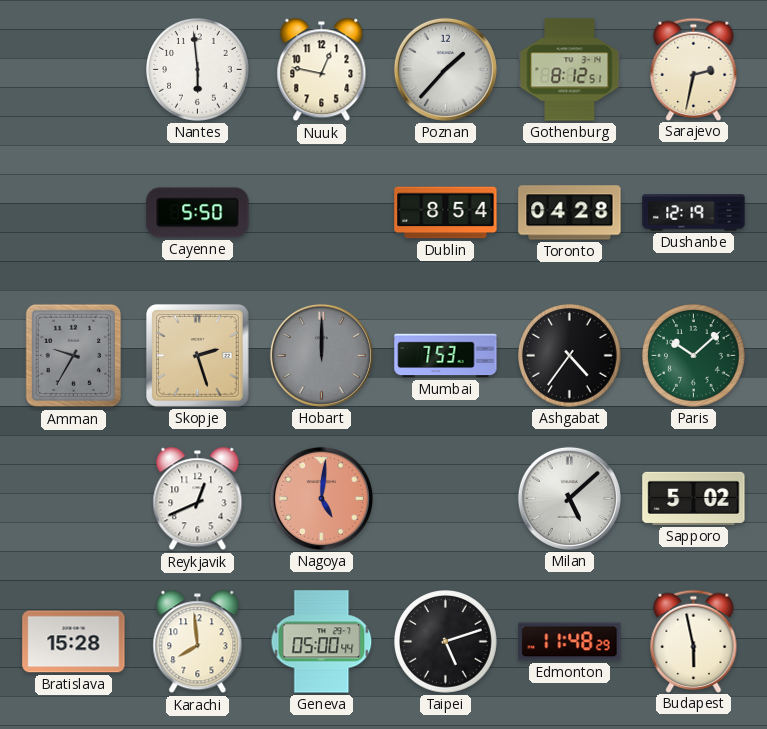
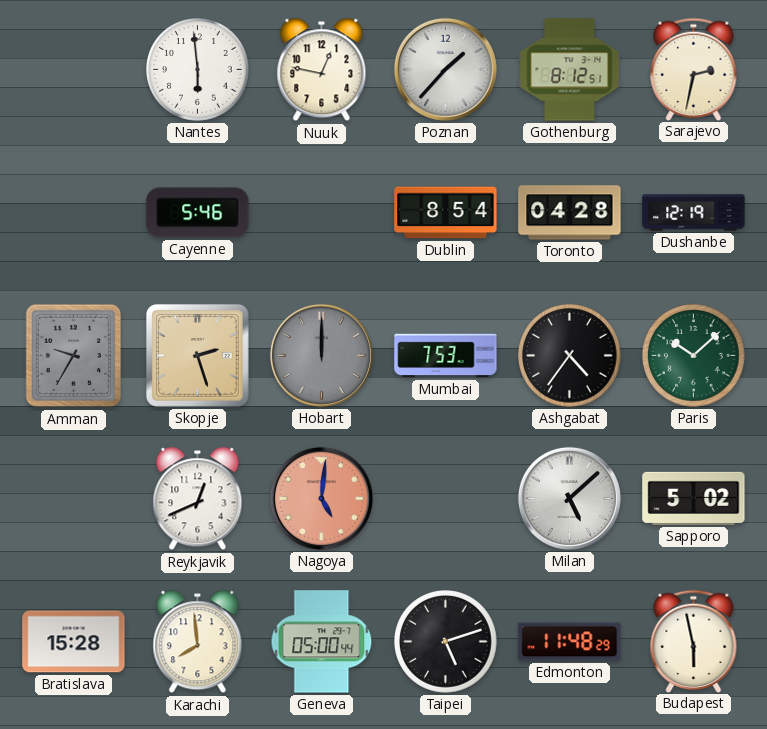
Cayenne: 5:50 -> 5:46
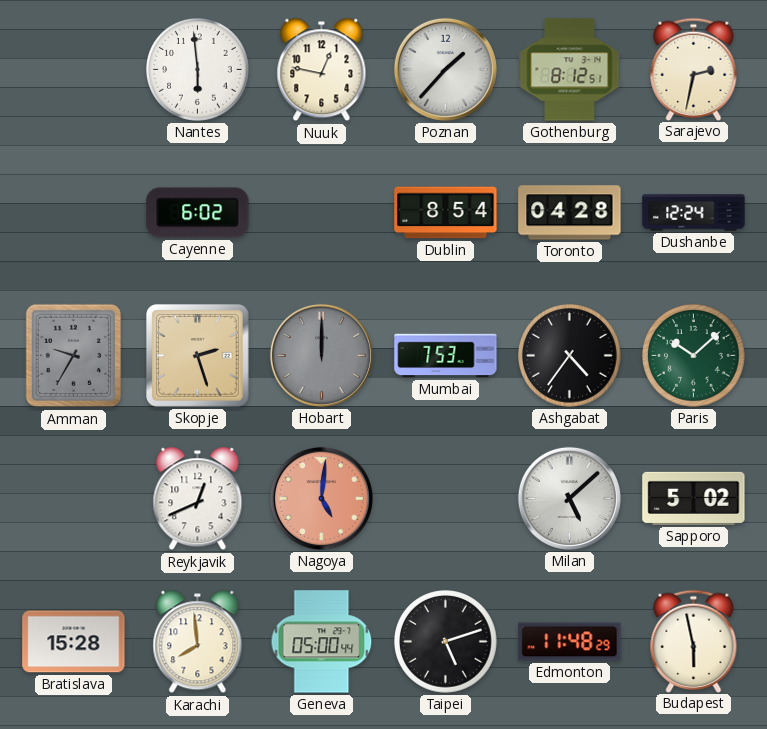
Cayenne: 5:46 -> 6:02
Dushanbe: 12:19 -> 12:24
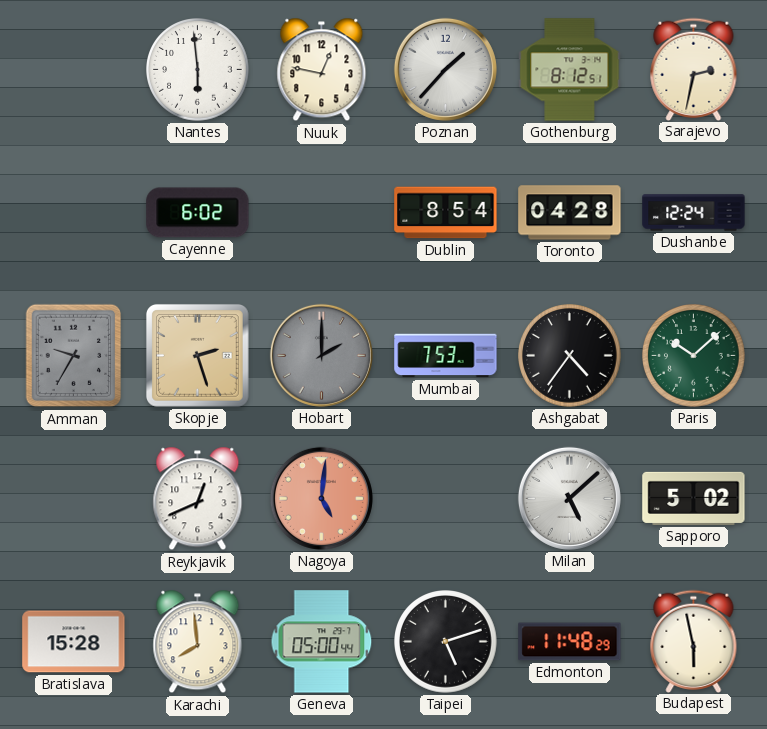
Hobart: 12:00 -> 2:00
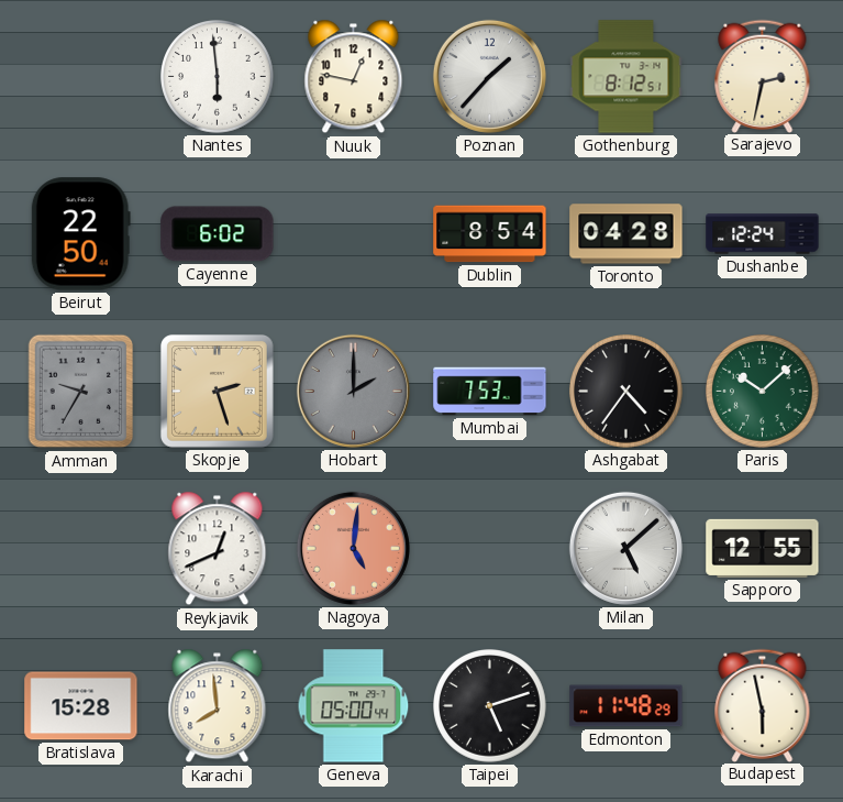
Beirut: none -> 22:50
Sapporo: 5:02 -> 12:55
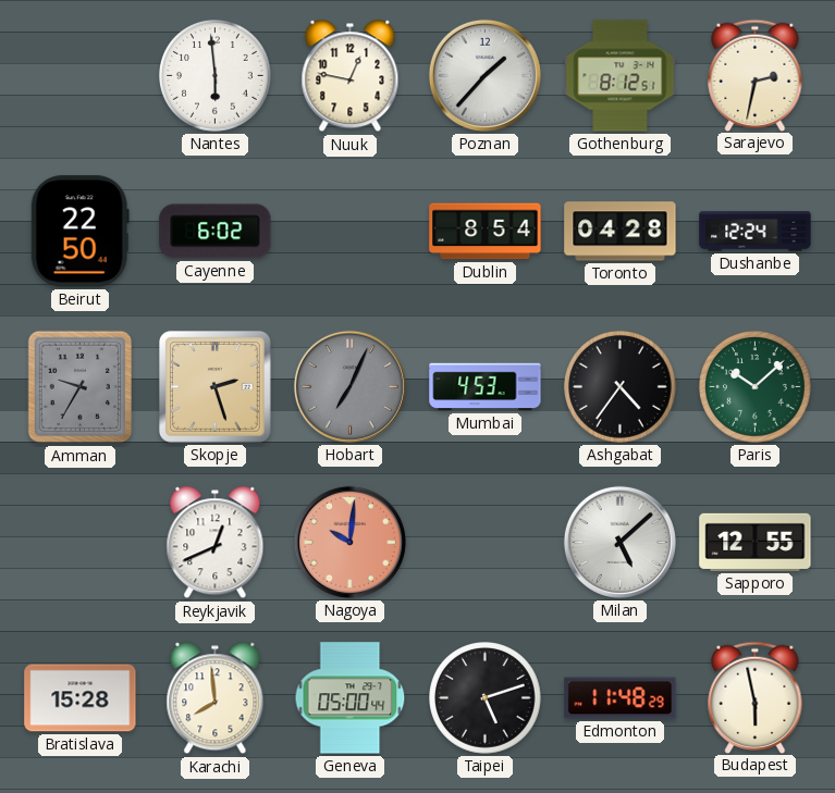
Hobart: 2:00 -> 7:04
Mumbai: 7:53 -> 4:53
Nagoya: 5:01 -> 10:01
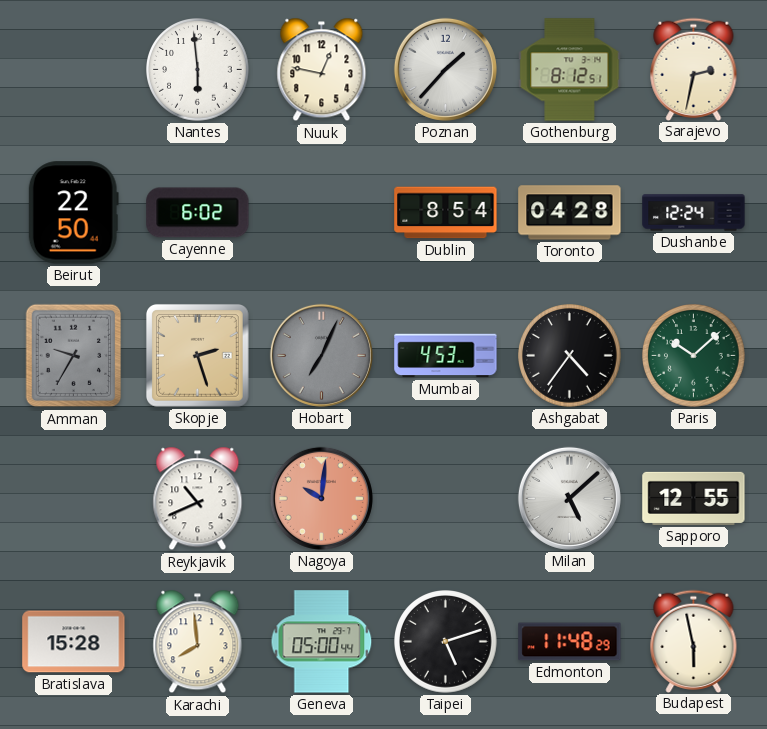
Reykjavik: 12:41 -> 10:41
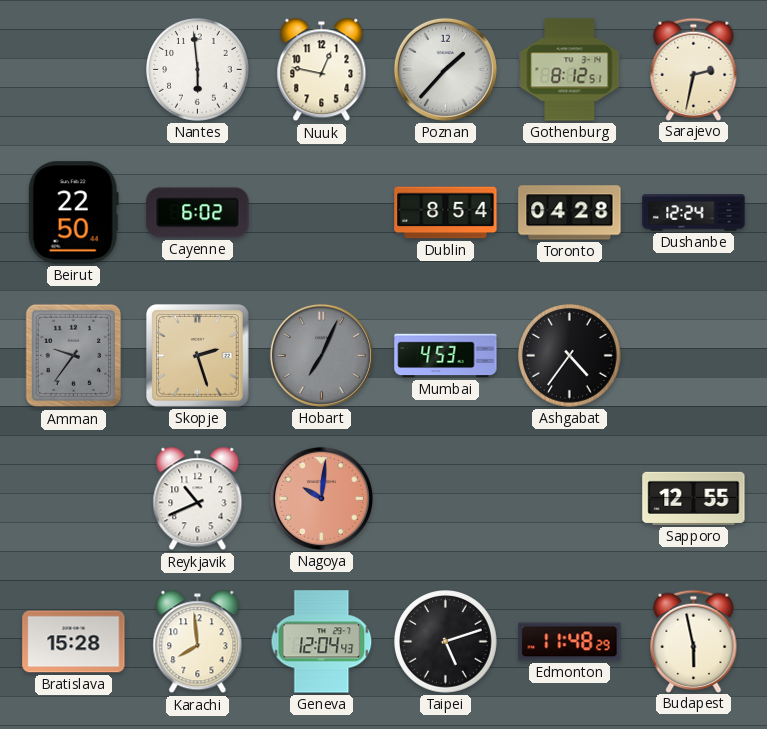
Amman: 9:35 -> 9:36
Paris: 10:08 -> none
Milan: 5:08 -> none
Geneva: 05:00 -> 12:04
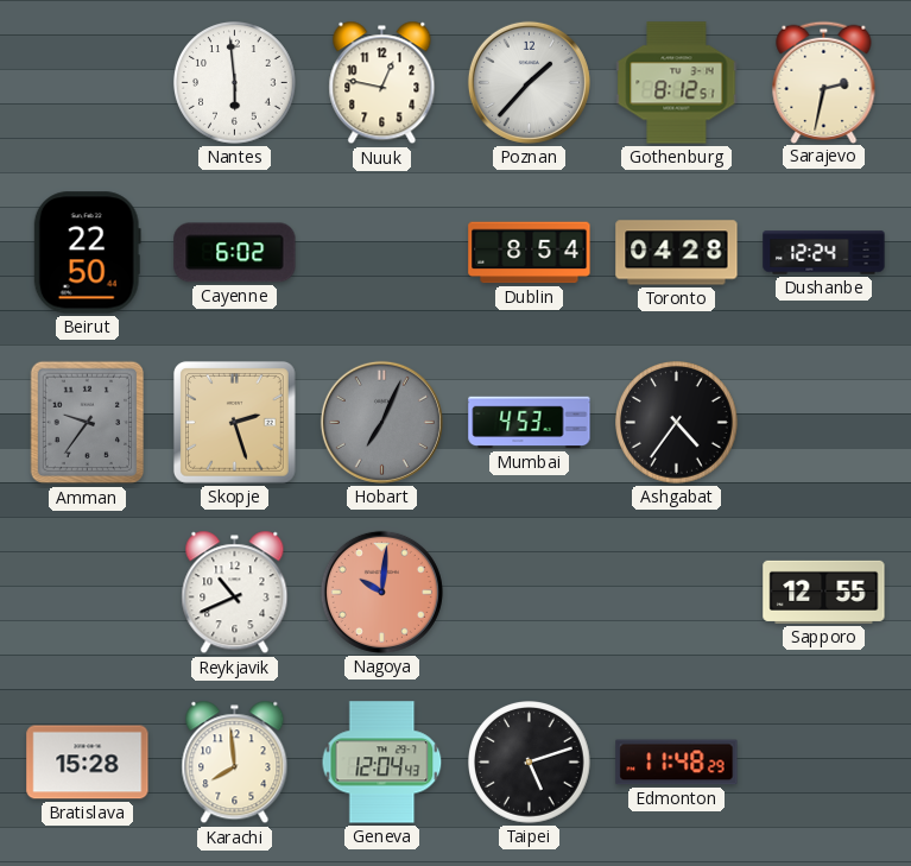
Budapest: 5:58 -> none
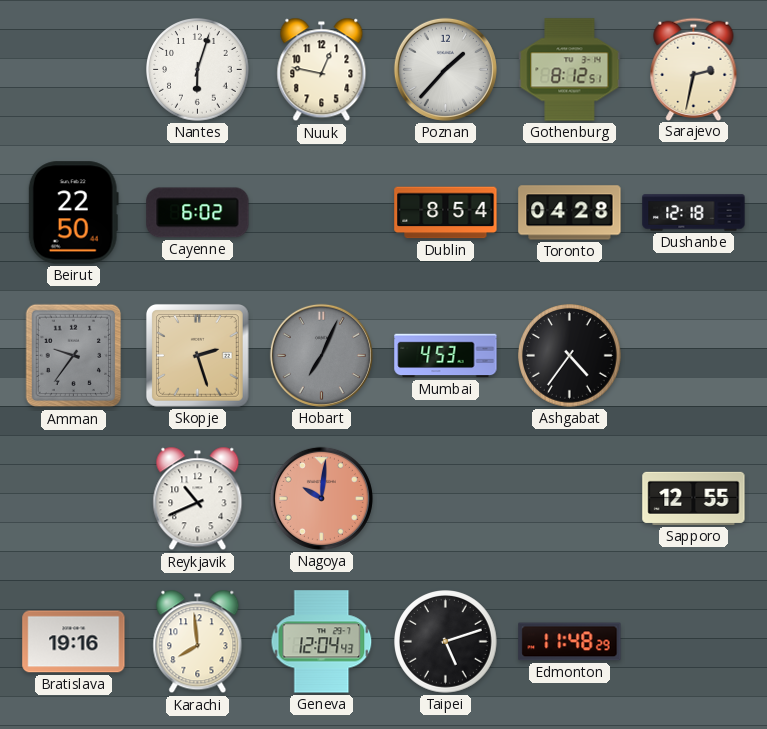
Nantes: 5:59 -> 6:03
Dushanbe: 12:24 -> 12:18
Bratislava: 15:28 -> 19:16
